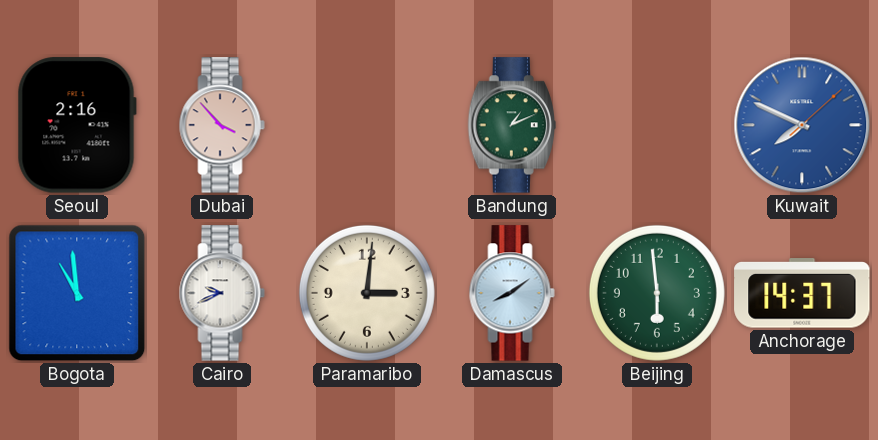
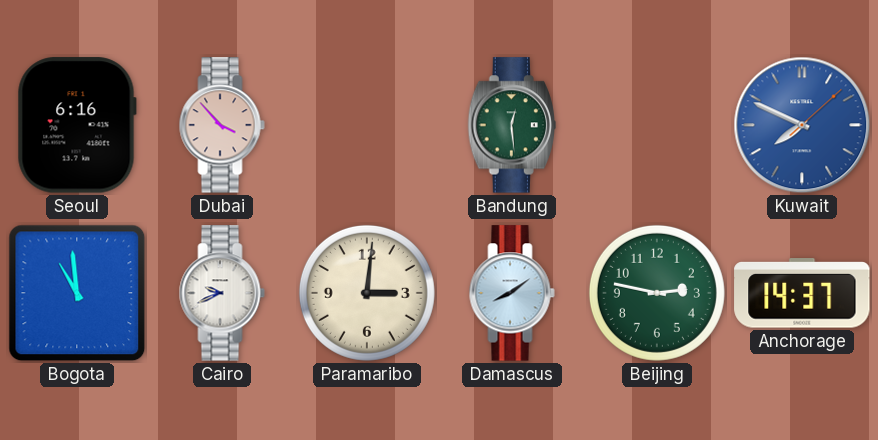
Seoul: 2:16 -> 6:16
Bandung: 1:11 -> 12:29
Beijing: 5:59 -> 2:47
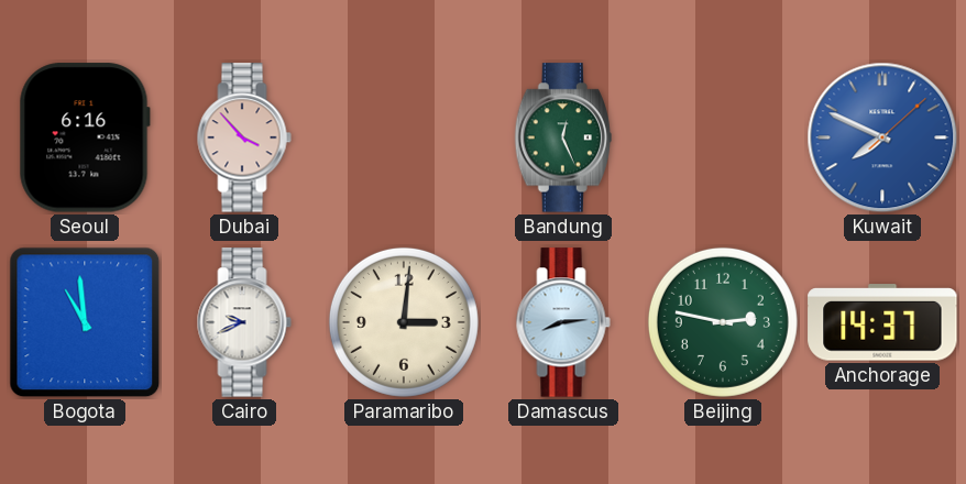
Bandung: 12:29 -> 12:26
Damascus: 8:09 -> 8:14
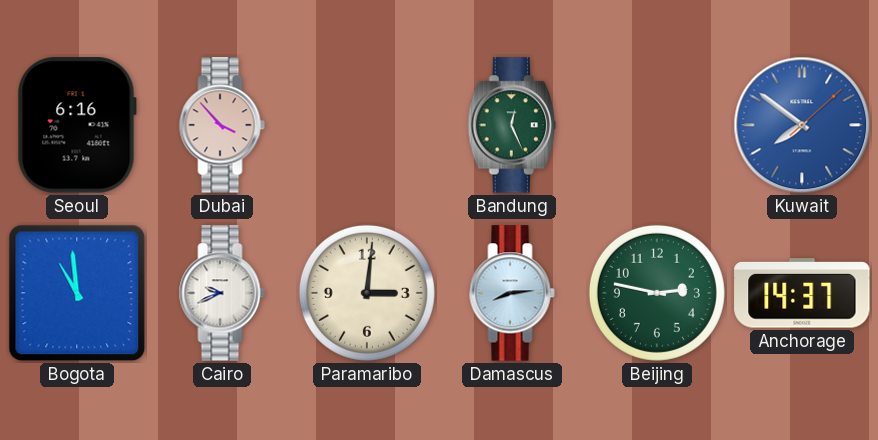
Kuwait: 7:49 -> 7:51
